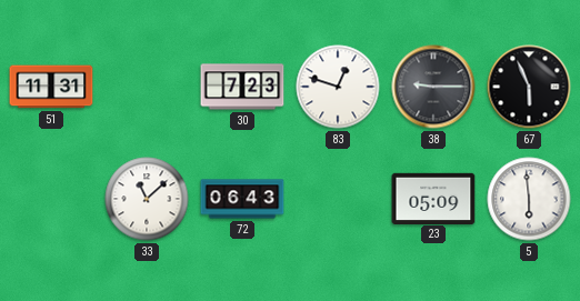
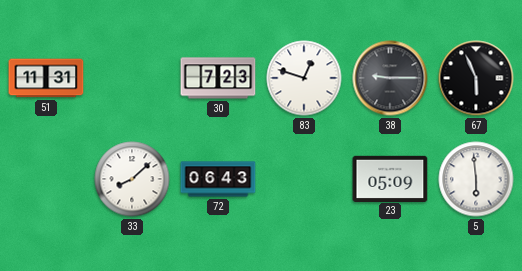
33: 11:08 -> 8:08
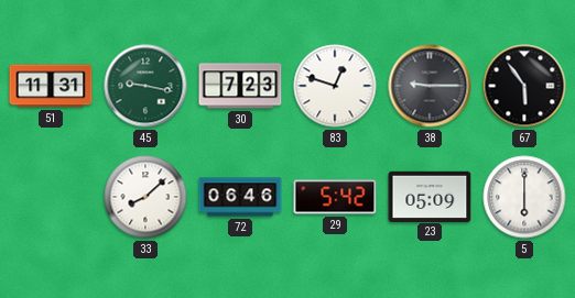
45: none -> 9:17
67: 5:56 -> 5:54
72: 06:43 -> 06:46
29: none -> 5:42
5: 5:59 -> 6:00
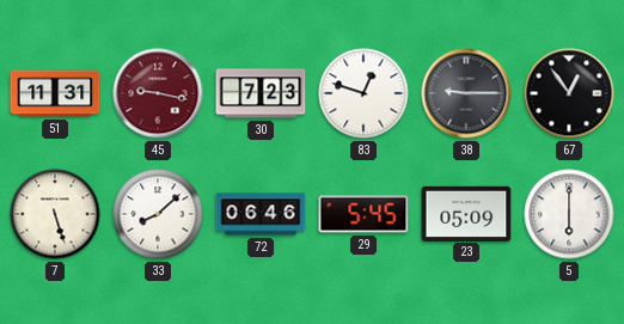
45 dial: green -> burgundy
67: 5:54 -> 12:54
7: none -> 5:27
29: 5:42 -> 5:45
